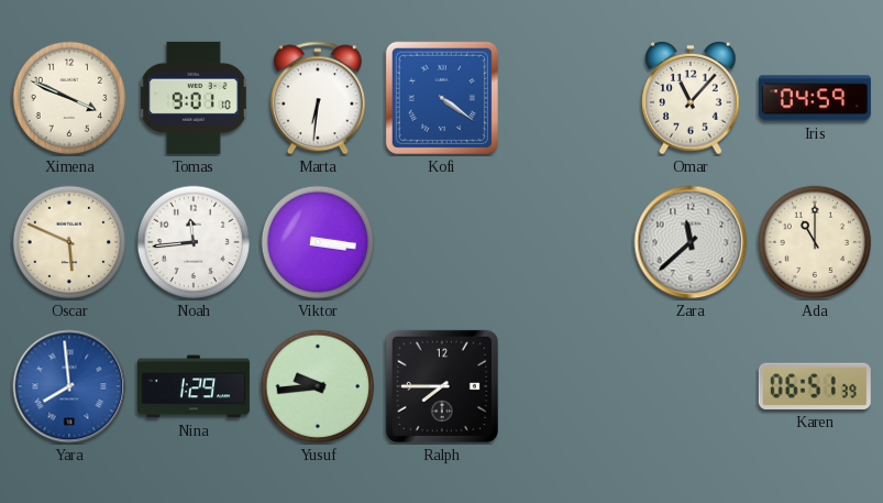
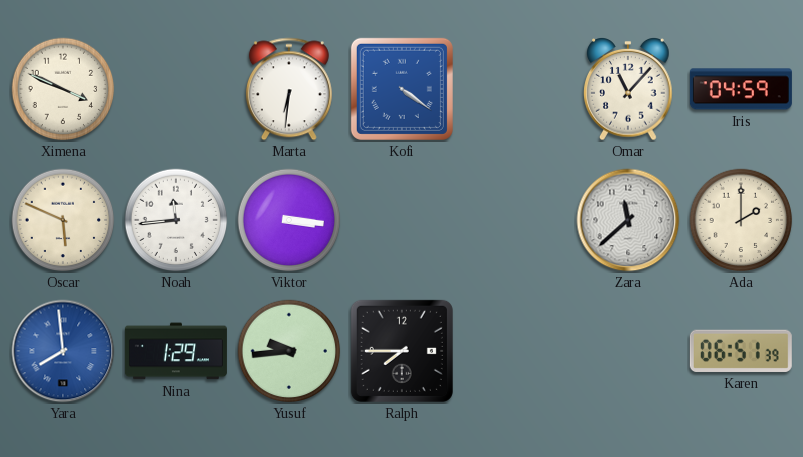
Tomas: 9:01 -> none
Ada: 11:00 -> 2:00
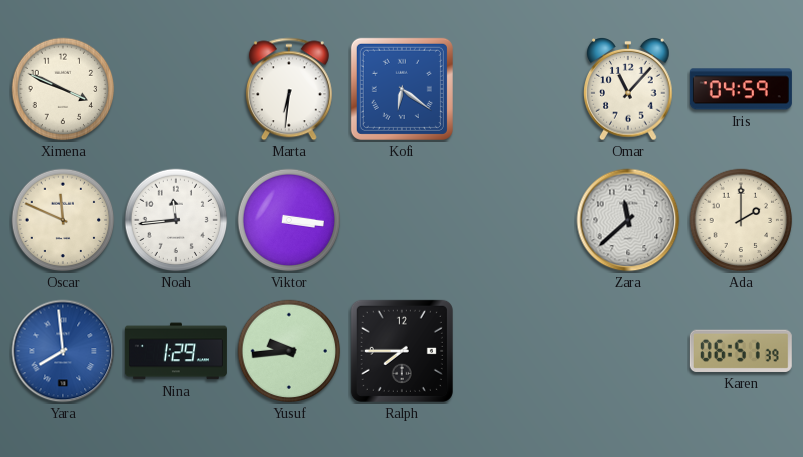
Kofi: 4:21 -> 6:21
Oscar: 5:49 -> 11:49
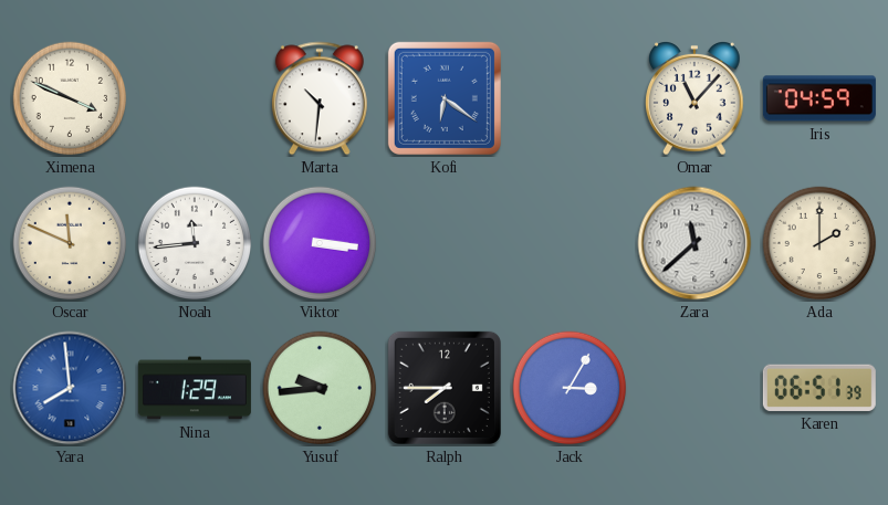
Marta: 6:31 -> 10:31
Jack: none -> 3:05
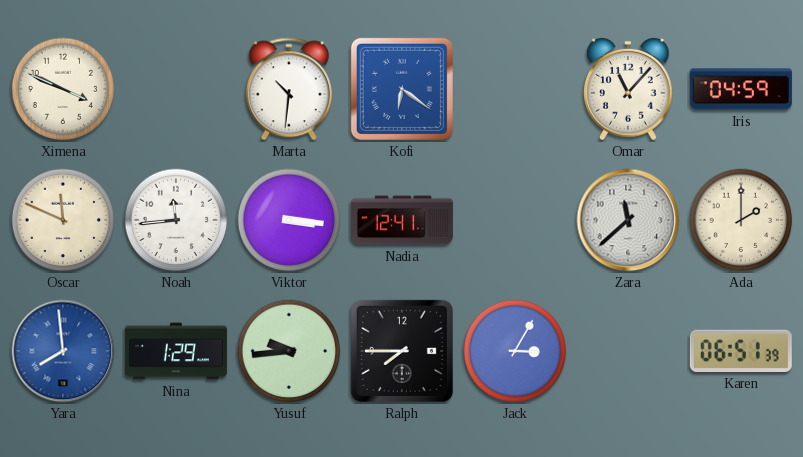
Nadia: none -> 12:41
